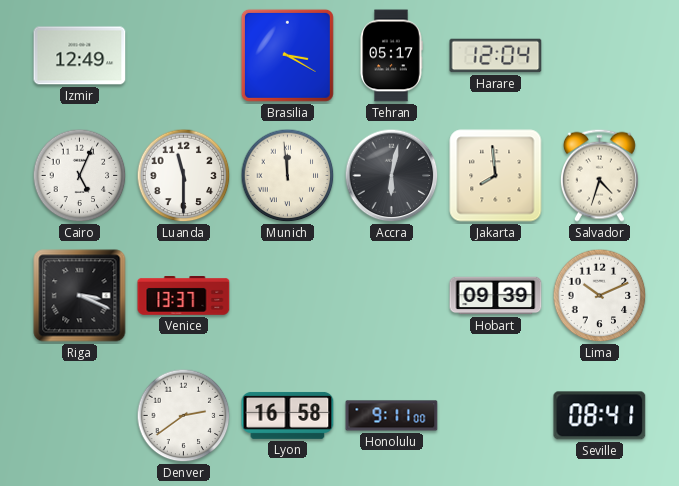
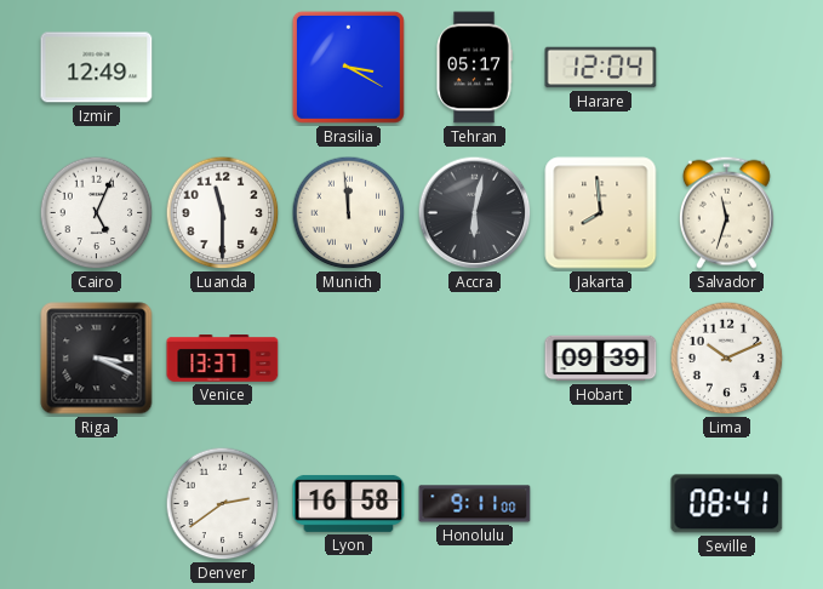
Salvador: 4:33 -> 11:33
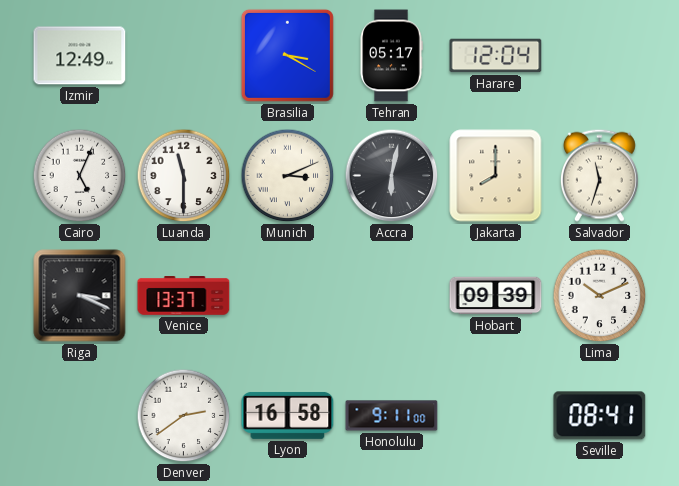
Munich: 11:59 -> 3:11
Jakarta: 7:59 -> 8:00
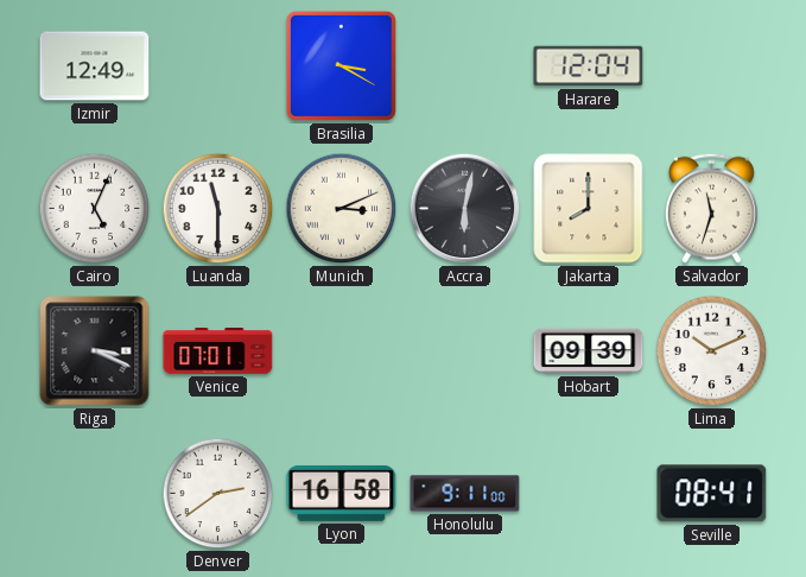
Tehran: 05:17 -> none
Venice: 13:37 -> 07:01
